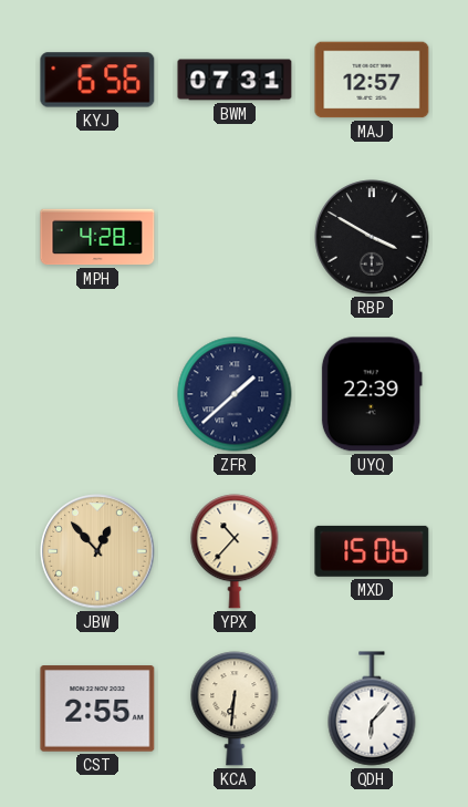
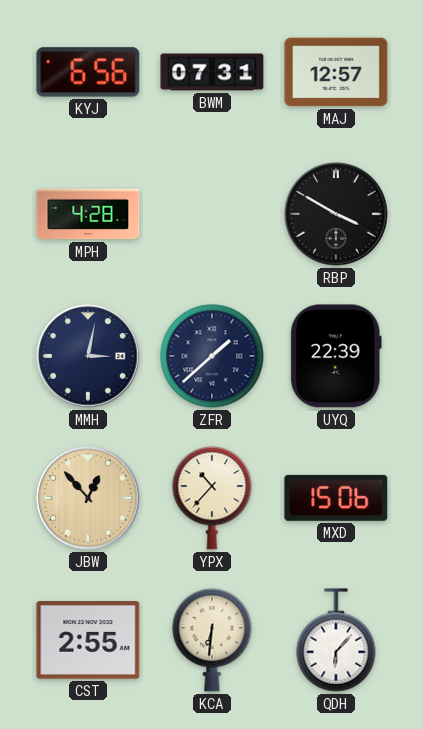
MMH: none -> 3:02
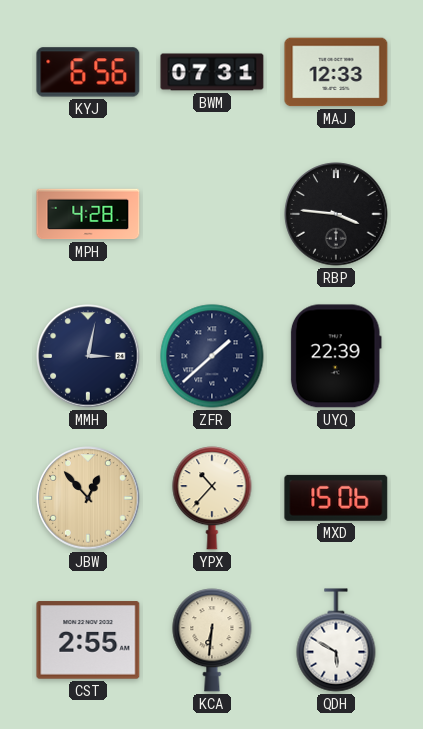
MAJ: 12:57 -> 12:33
RBP: 3:50 -> 3:46
QDH: 6:07 -> 5:50
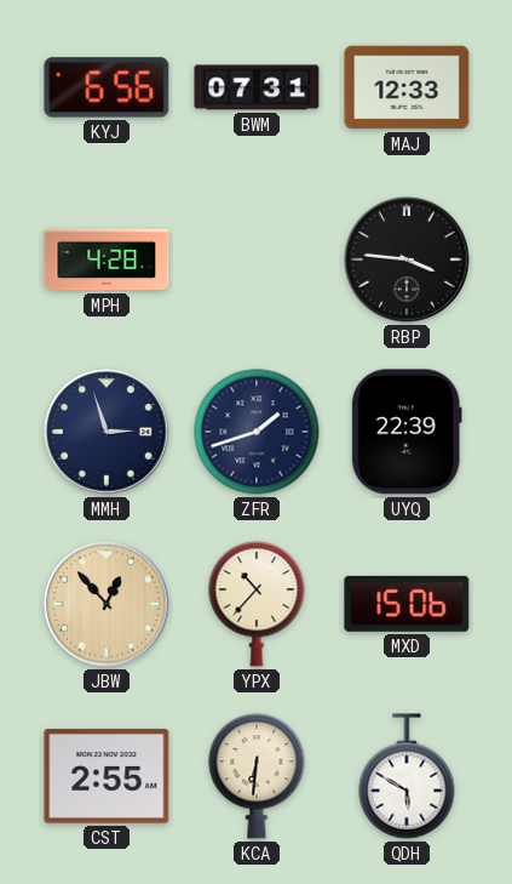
MMH: 3:02 -> 2:57
ZFR: 1:38 -> 1:42
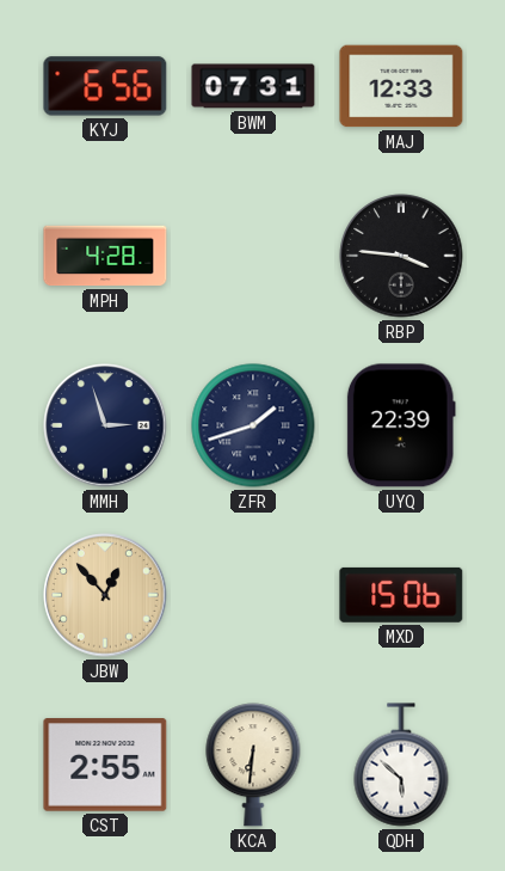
YPX: 10:37 -> none
QDH: 5:50 -> 5:52
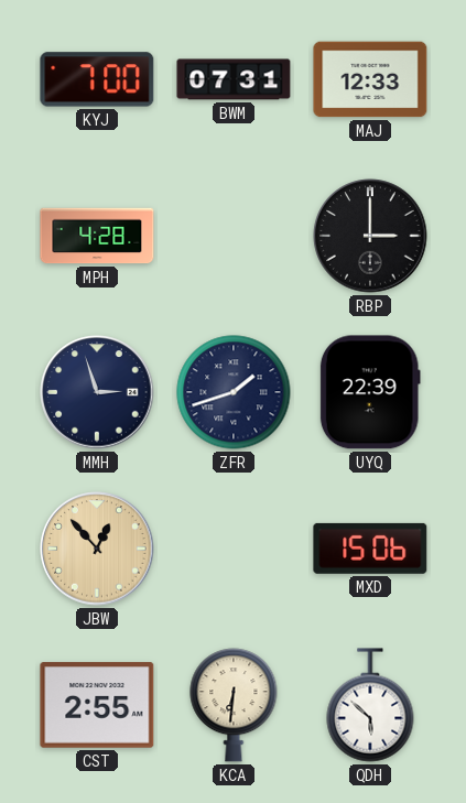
KYJ: 6:56 -> 7:00
RBP: 3:46 -> 3:00
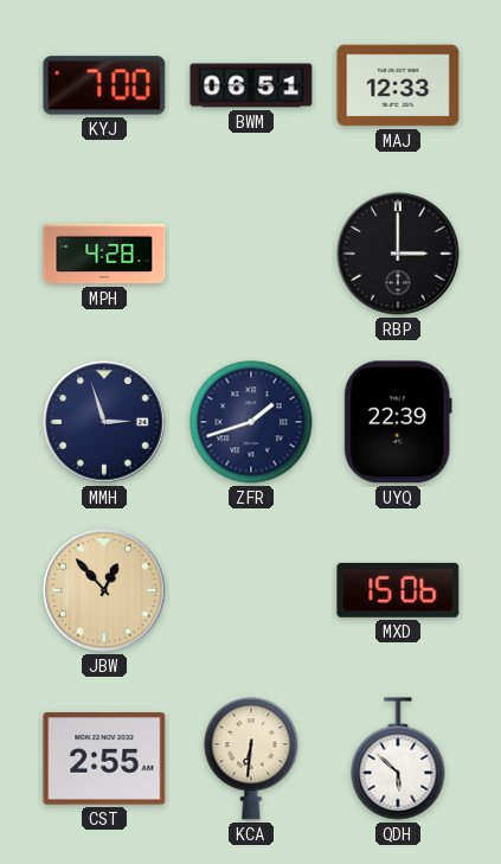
BWM: 07:31 -> 06:51
